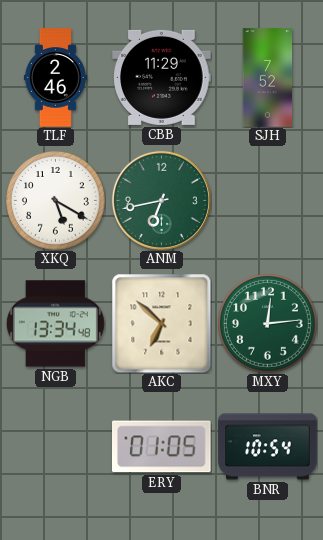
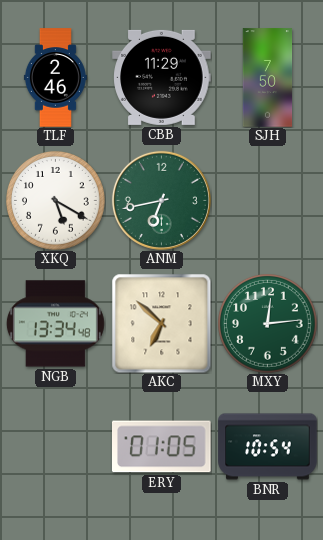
SJH: 7:52 -> 7:50
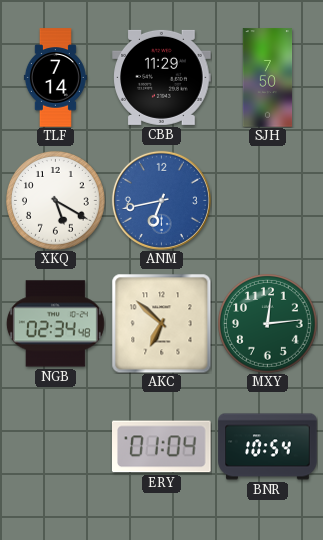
TLF: 2:46 -> 7:14
ANM dial: green -> blue
NGB: 13:34 -> 02:34
ERY: 01:05 -> 01:04
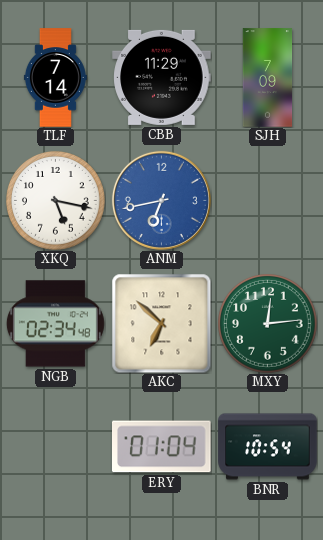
SJH: 7:50 -> 7:09
XKQ: 5:20 -> 5:17
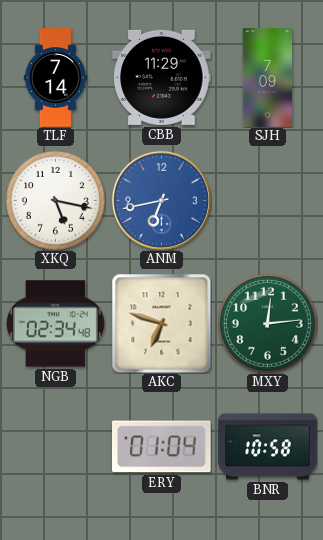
AKC: 6:52 -> 6:48
BNR: 10:54 -> 10:58
